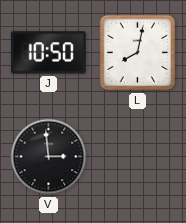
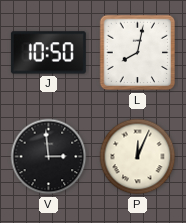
P: none -> 12:04
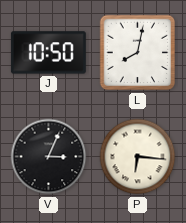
V: 2:59 -> 3:04
P: 12:04 -> 6:16
